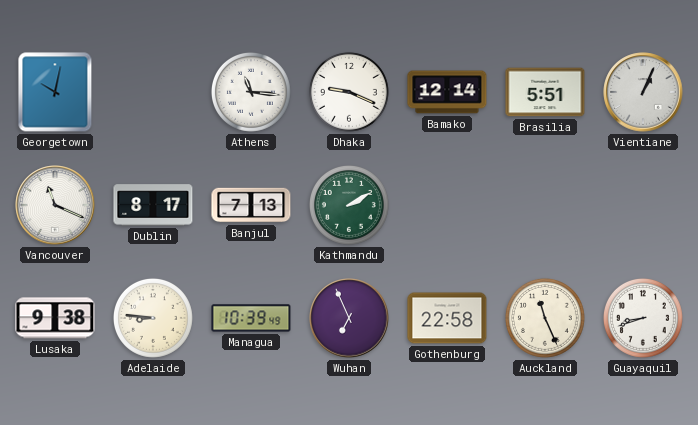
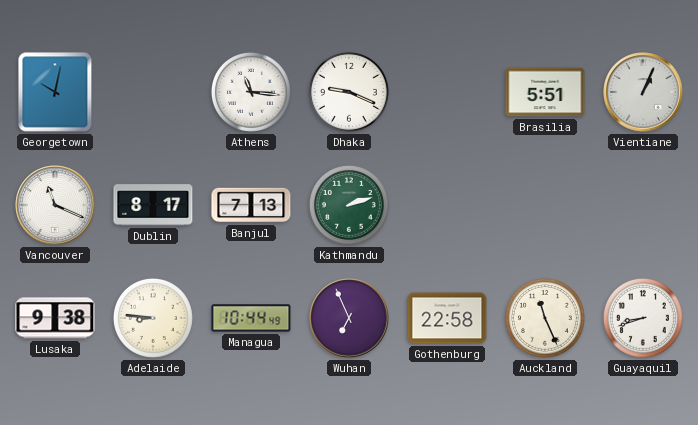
Bamako: 12:14 -> none
Kathmandu: 2:10 -> 2:12
Managua: 10:39 -> 10:44
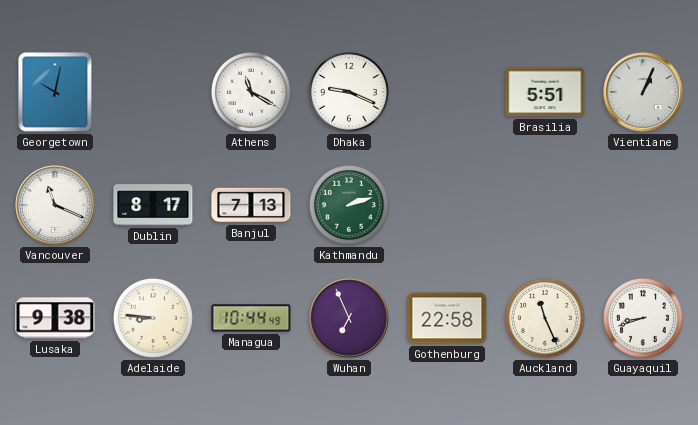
Athens: 11:16 -> 11:20
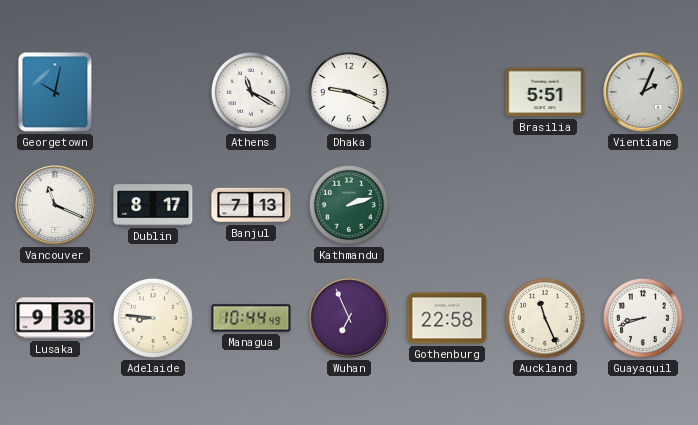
Vientiane: 1:04 -> 2:04
